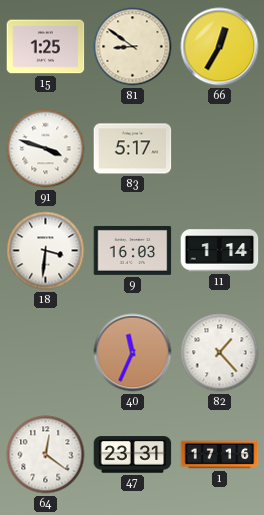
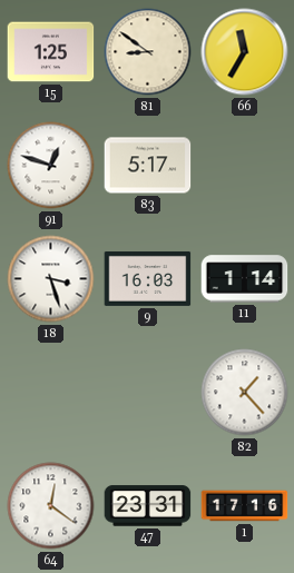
66: 12:35 -> 11:35
91: 3:48 -> 12:48
18: 3:31 -> 3:27
40: 11:34 -> none
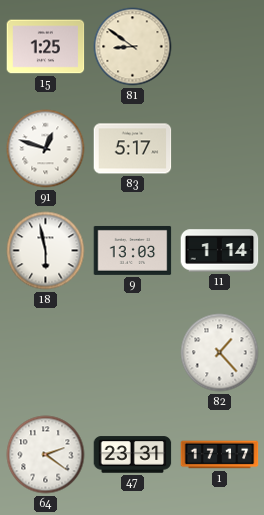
66: 11:35 -> none
18: 3:27 -> 5:58
9: 16:03 -> 13:03
64: 12:21 -> 2:21
1: 17:16 -> 17:17
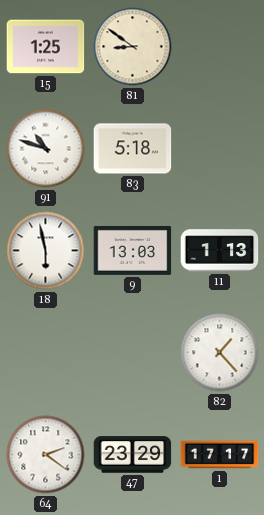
91: 12:48 -> 10:48
83: 5:17 -> 5:18
11: 1:14 -> 1:13
47: 23:31 -> 23:29
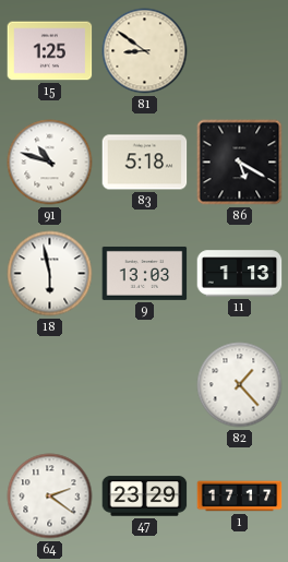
86: none -> 5:20
